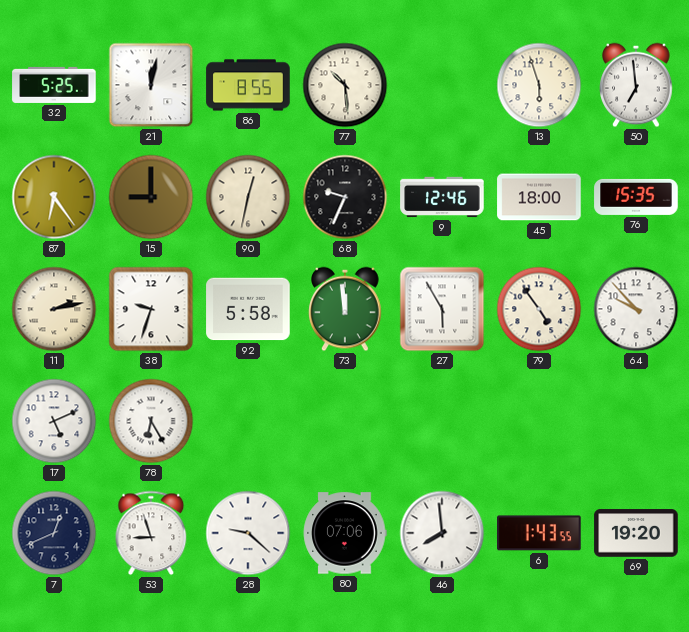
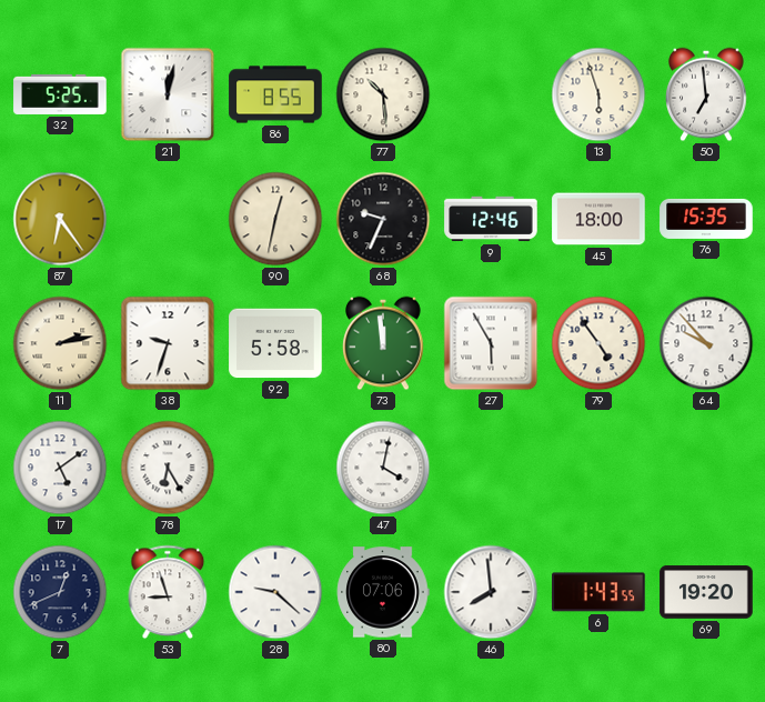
15: 9:00 -> none
17: 5:11 -> 5:09
47: none -> 4:02
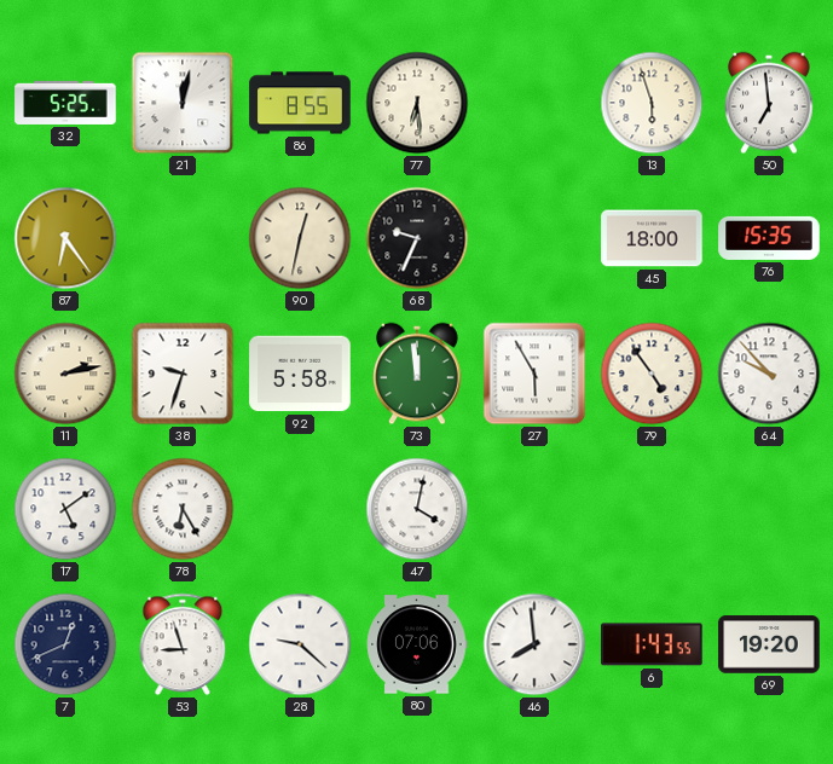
77: 10:29 -> 6:29
9: 12:46 -> none
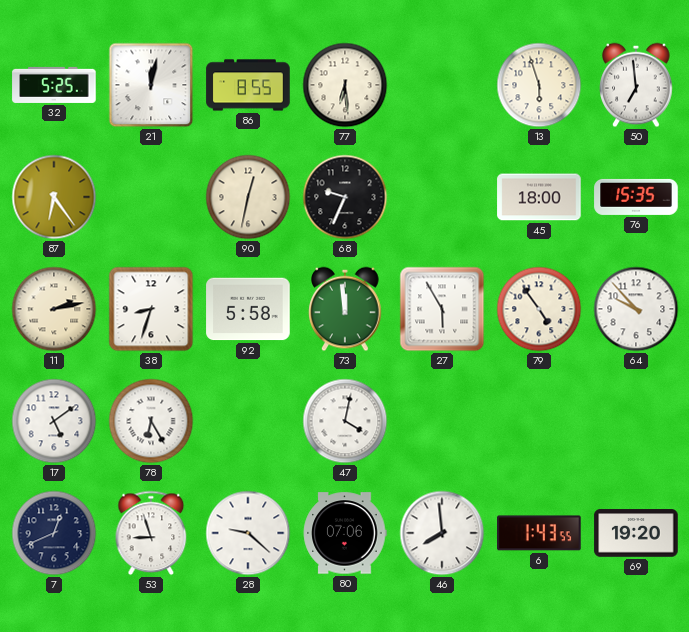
38: 9:33 -> 8:33
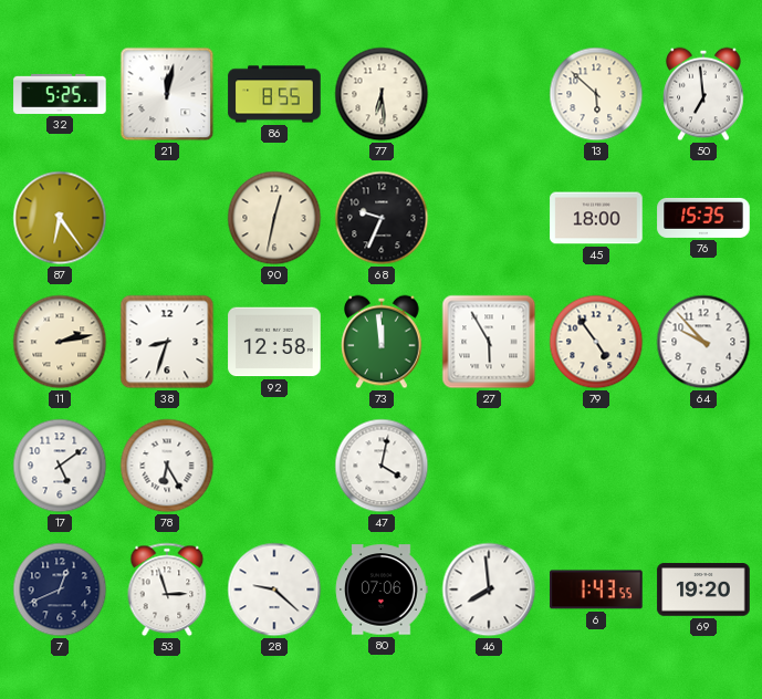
13: 5:57 -> 5:52
92: 5:58 -> 12:58
53: 8:57 -> 2:57
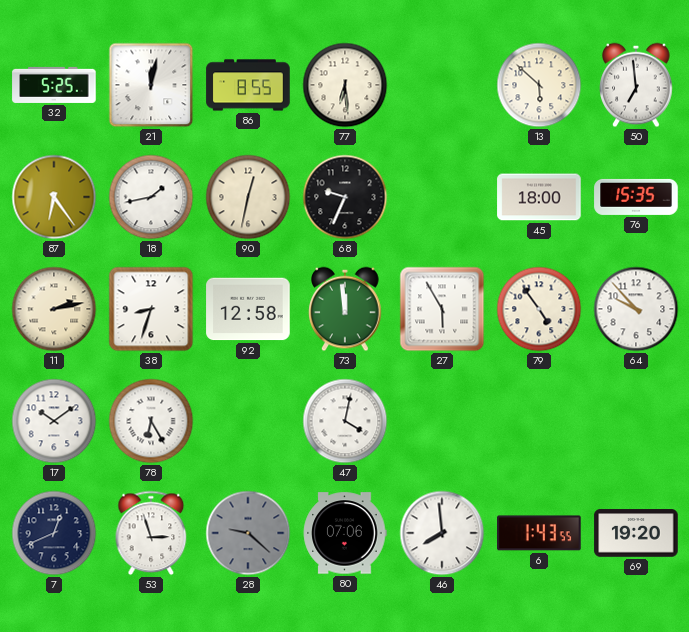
18: none -> 1:43
17: 5:09 -> 10:09
28 dial: white -> grey
